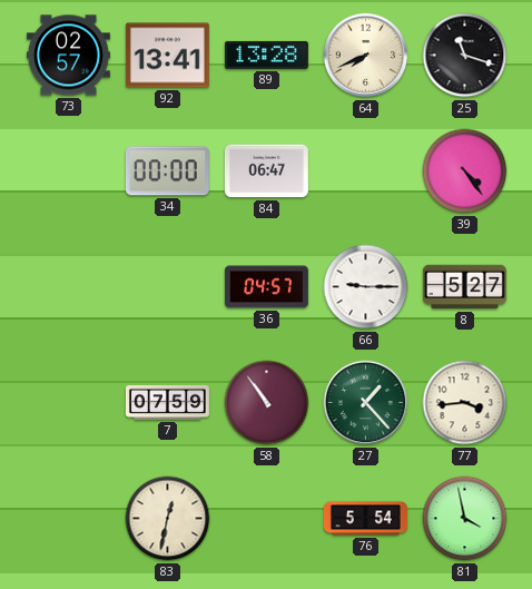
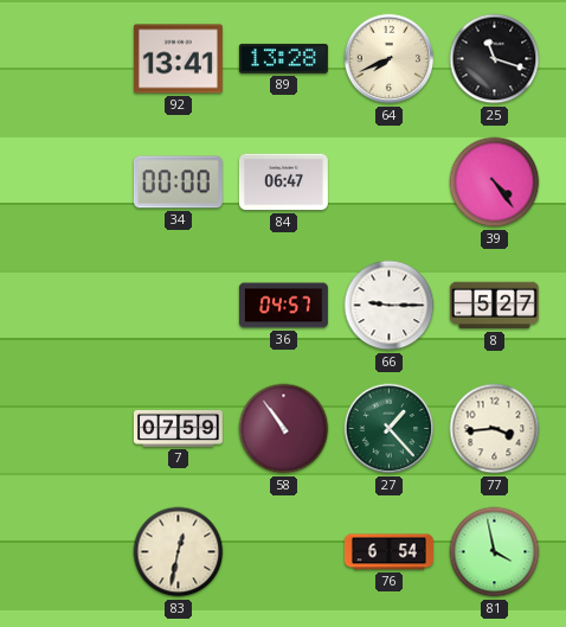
73: 02:57 -> none
76: 5:54 -> 6:54
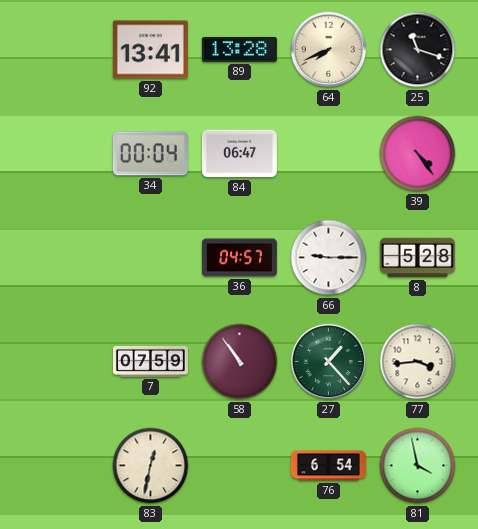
34: 00:00 -> 00:04
8: 5:27 -> 5:28
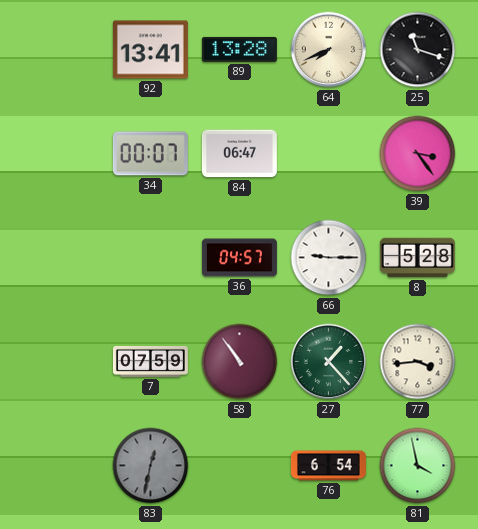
34: 00:04 -> 00:07
39: 4:24 -> 3:24
83 dial: cream -> grey
